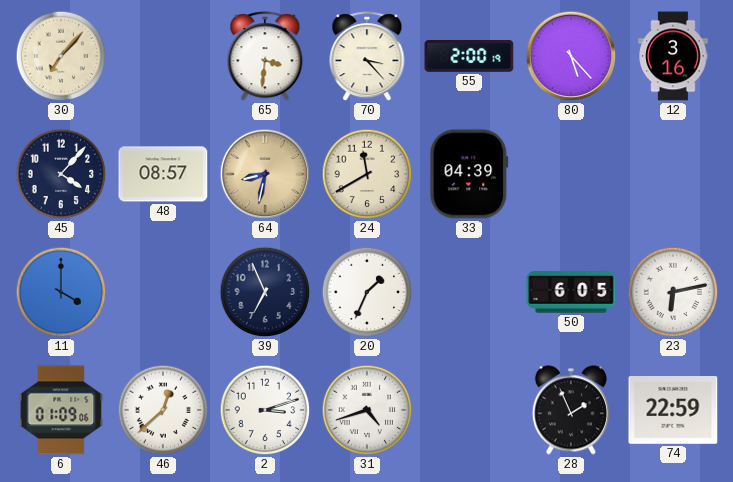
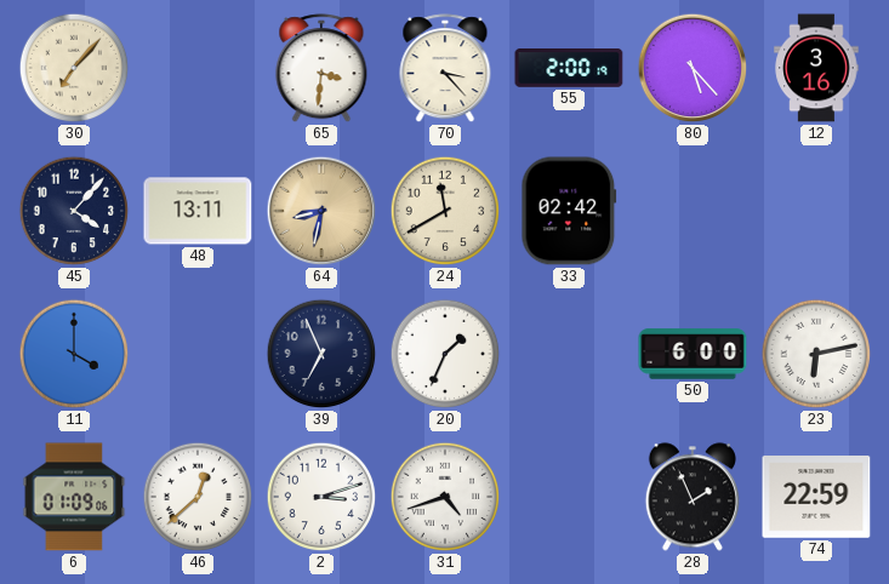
48: 08:57 -> 13:11
33: 04:39 -> 02:42
50: 6:05 -> 6:00
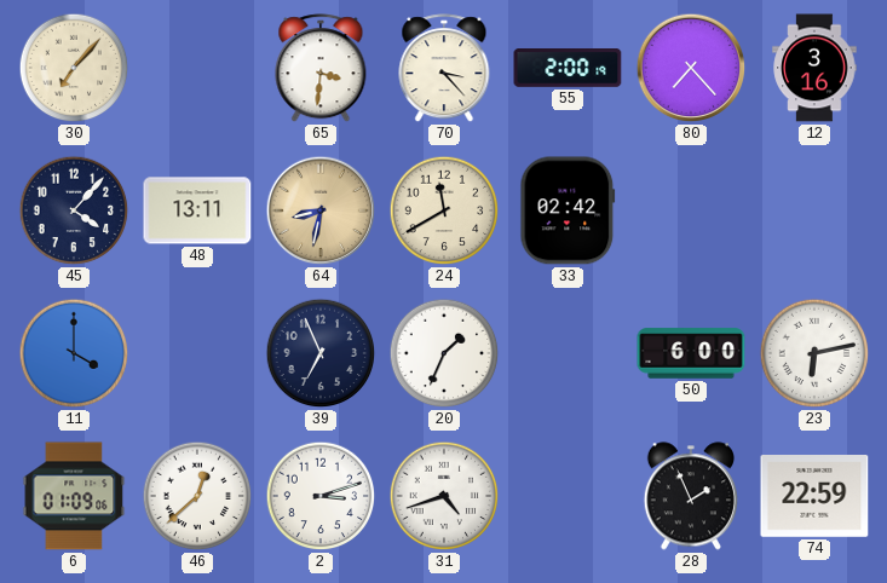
80: 5:23 -> 7:23
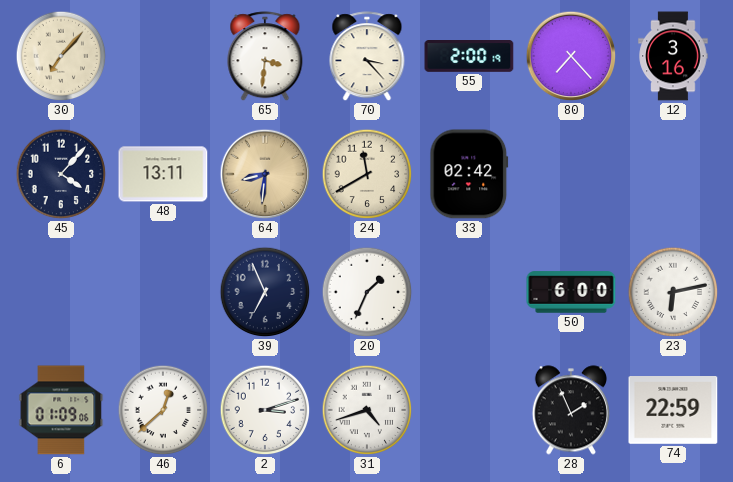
64: 8:32 -> 8:31
11: 4:00 -> none
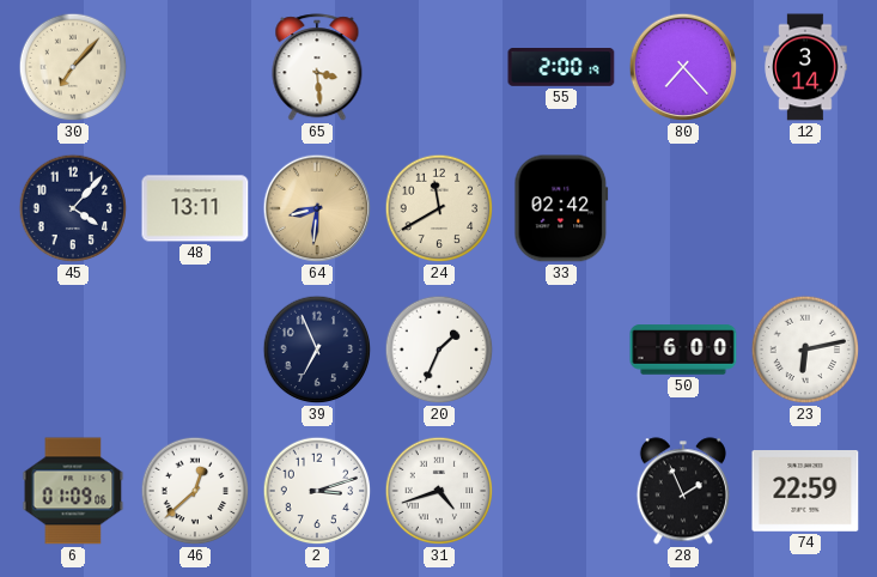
65: 3:31 -> 3:29
70: 3:23 -> none
12: 3:16 -> 3:14
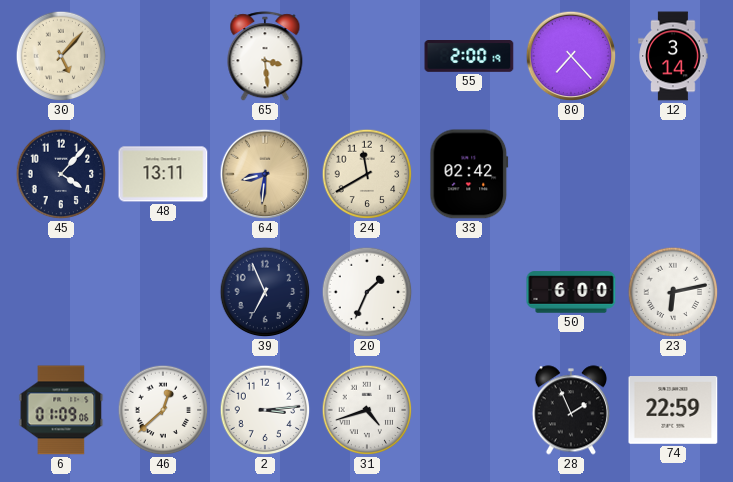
30: 7:07 -> 5:07
2: 3:12 -> 3:14
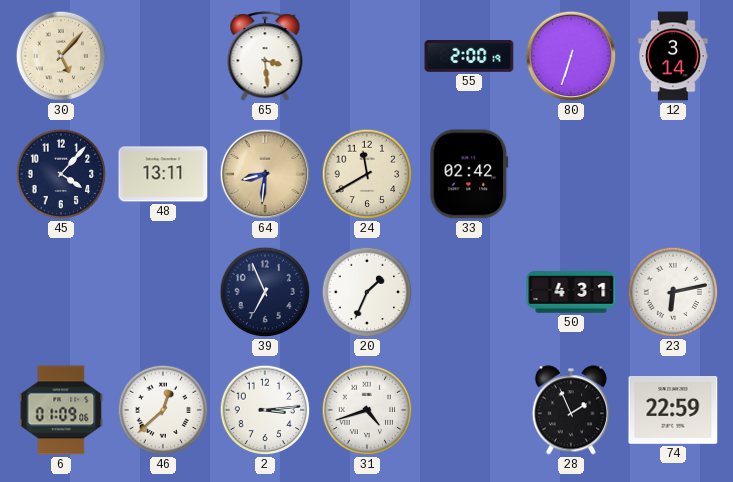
80: 7:23 -> 6:33
50: 6:00 -> 4:31
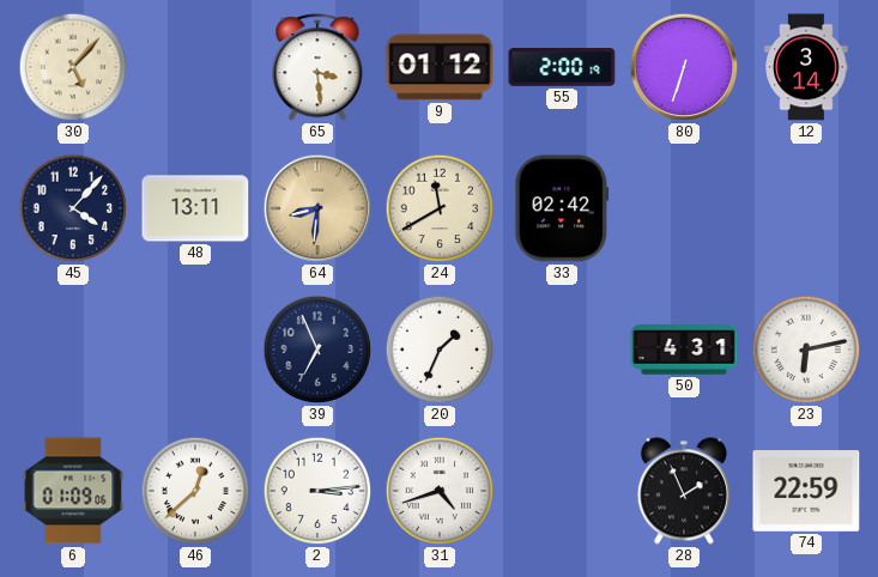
9: none -> 01:12
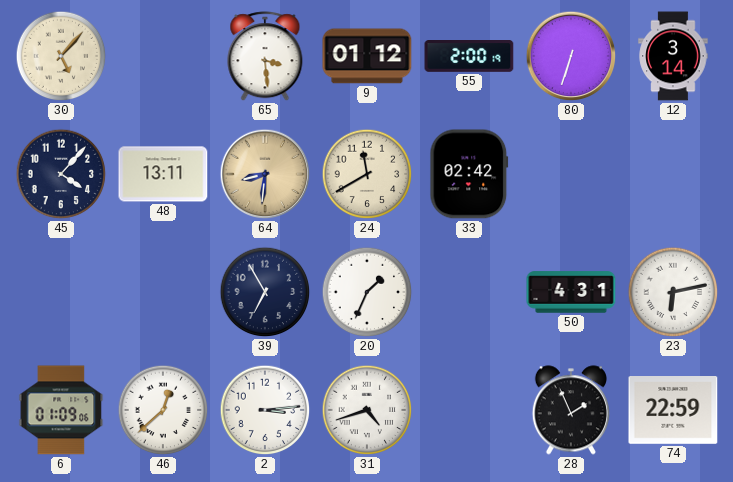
39: 6:56 -> 6:55
